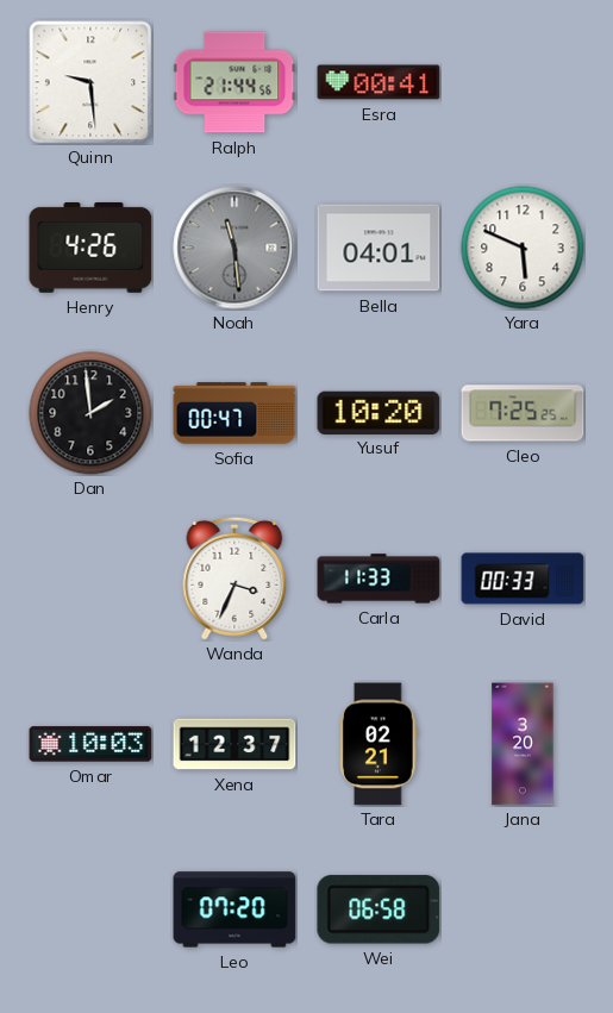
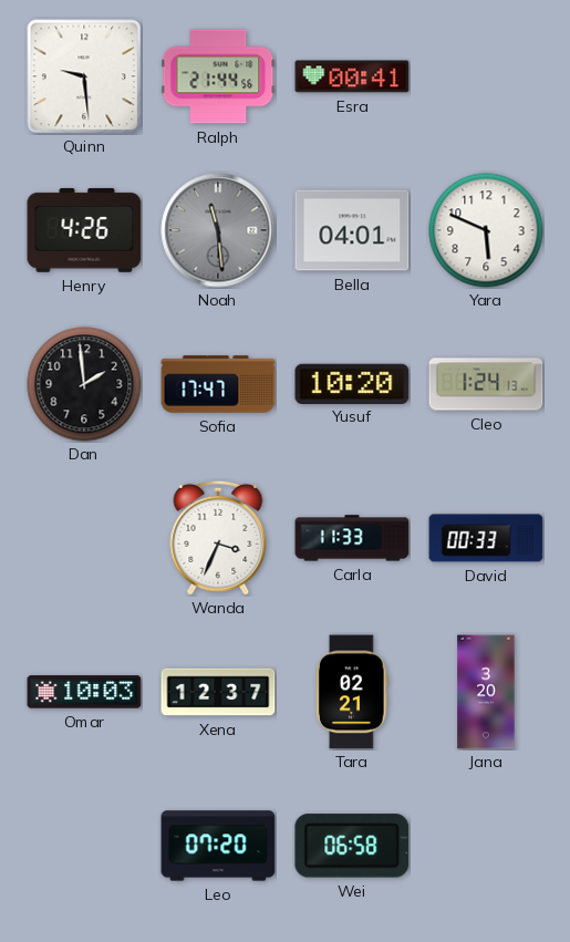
Sofia: 00:47 -> 17:47
Cleo: 7:25 -> 1:24
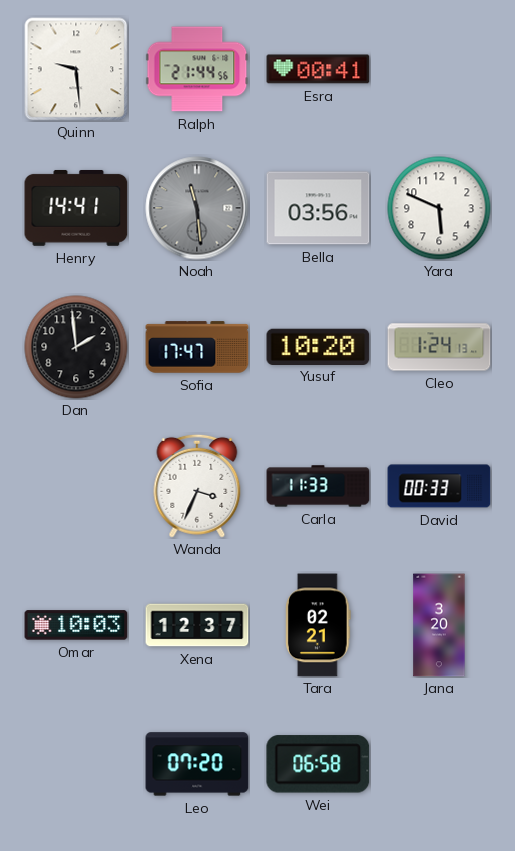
Henry: 4:26 -> 14:41
Bella: 04:01 -> 03:56
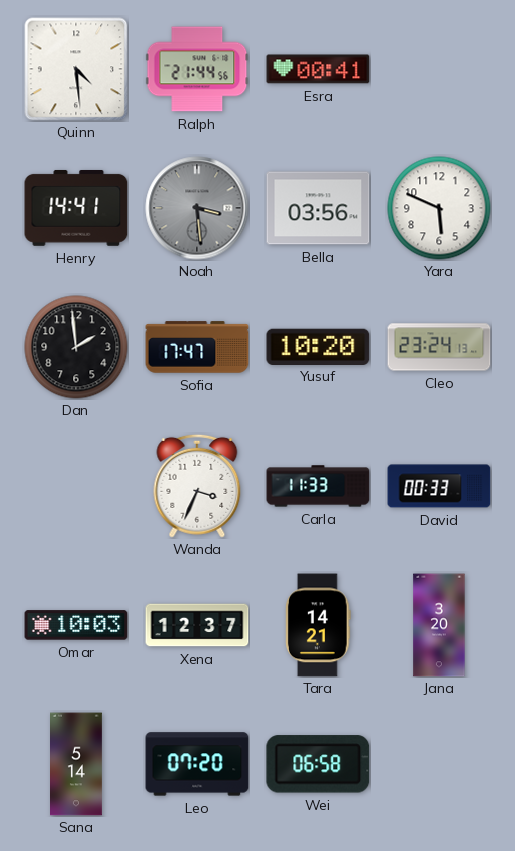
Quinn: 9:29 -> 4:29
Noah: 11:29 -> 3:29
Cleo: 1:24 -> 23:24
Tara: 02:21 -> 14:21
Sana: none -> 5:14
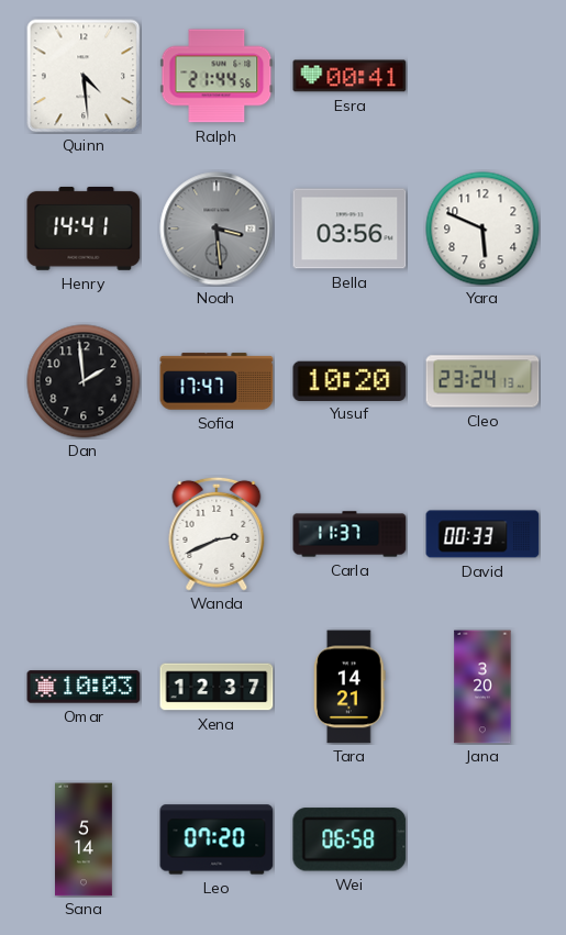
Wanda: 3:34 -> 2:41
Carla: 11:33 -> 11:37
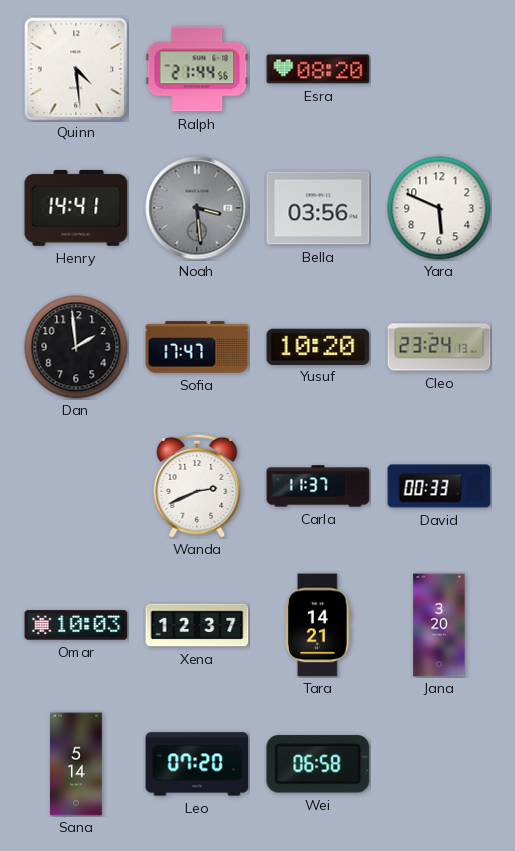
Esra: 00:41 -> 08:20
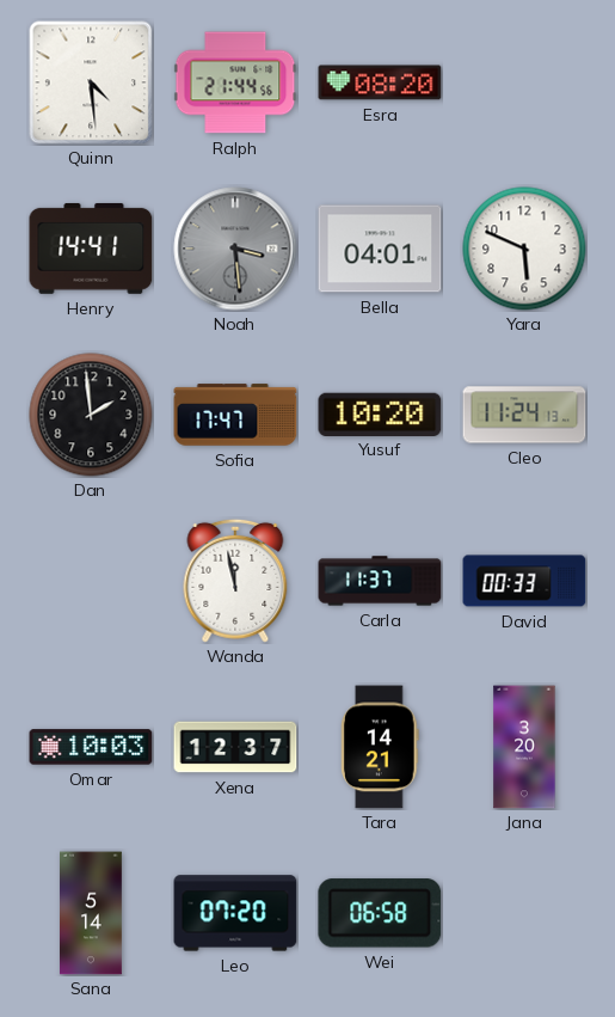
Bella: 03:56 -> 04:01
Cleo: 23:24 -> 11:24
Wanda: 2:41 -> 11:58
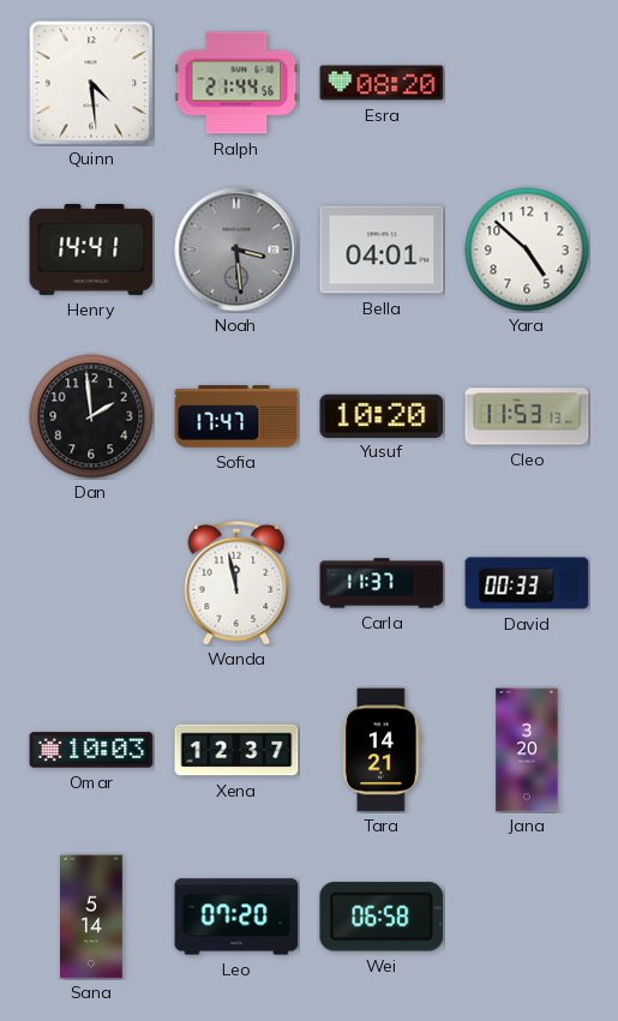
Yara: 5:49 -> 4:52
Cleo: 11:24 -> 11:53
